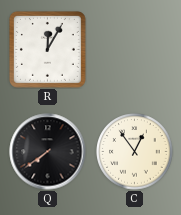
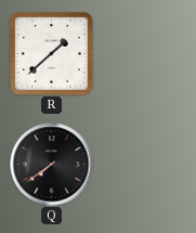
R: 12:05 -> 1:38
C: 12:54 -> none
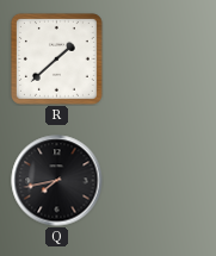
Q: 7:39 -> 7:43
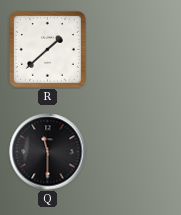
Q: 7:43 -> 11:30
